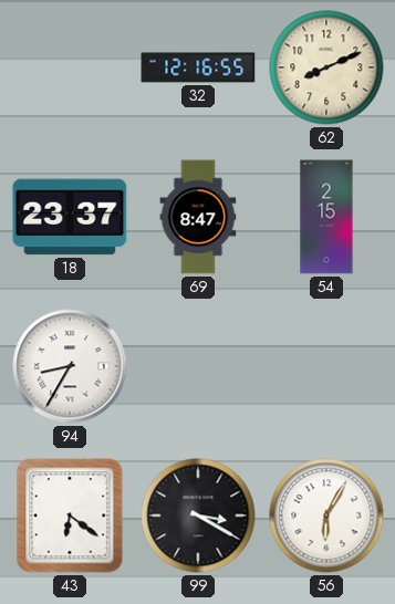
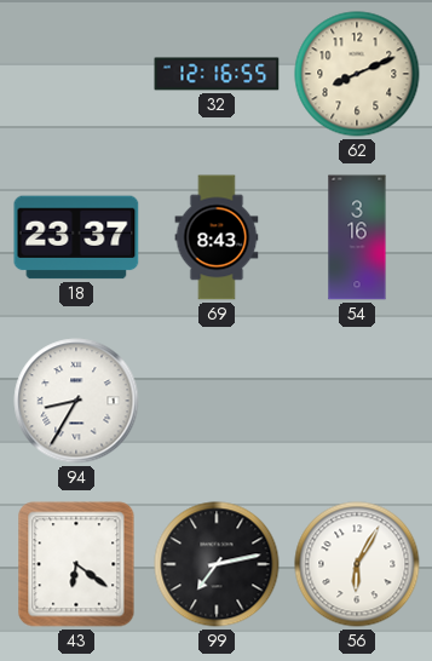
69: 8:47 -> 8:43
54: 2:15 -> 3:16
99: 3:20 -> 7:13
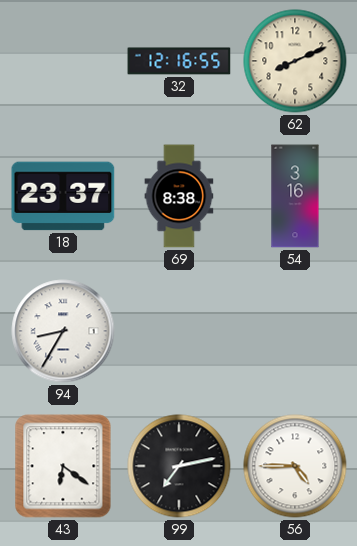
69: 8:43 -> 8:38
56: 6:05 -> 4:45
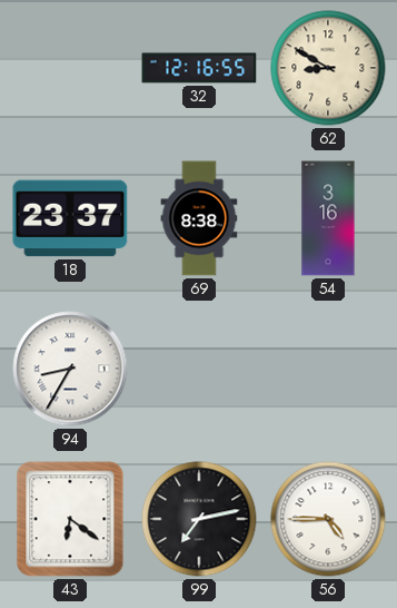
62: 8:11 -> 8:50
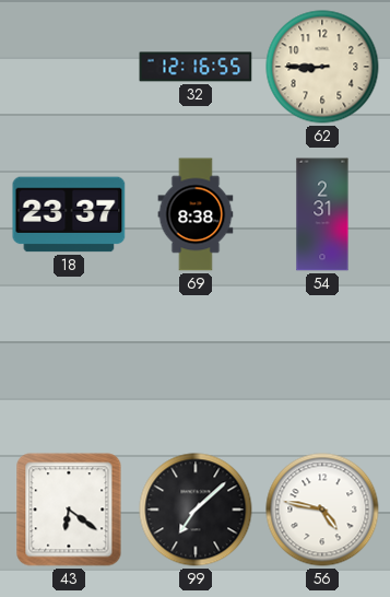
62: 8:50 -> 8:45
54: 3:16 -> 2:31
94: 8:35 -> none
99: 7:13 -> 7:08
56: 4:45 -> 4:47
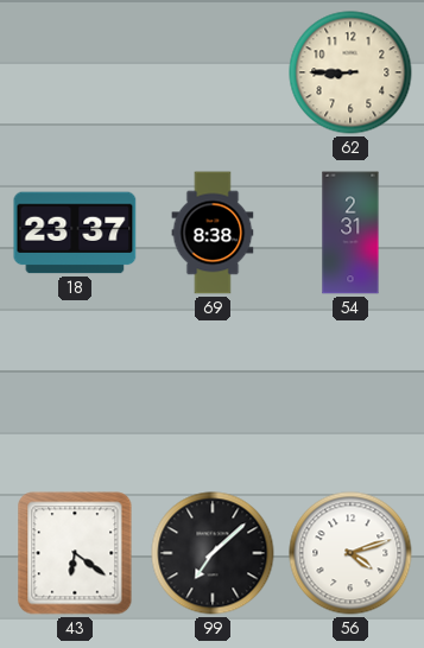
32: 12:16 -> none
56: 4:47 -> 4:12
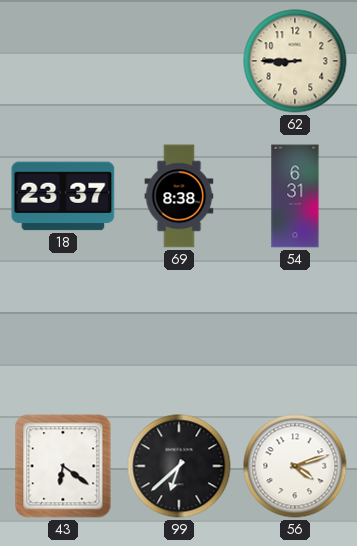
54: 2:31 -> 6:31
99: 7:08 -> 6:38
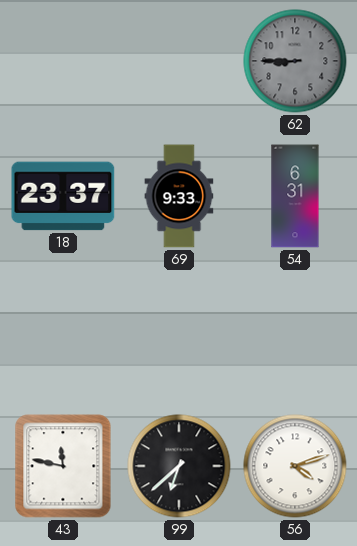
62 dial: cream -> grey
69: 8:38 -> 9:33
43: 6:21 -> 11:47
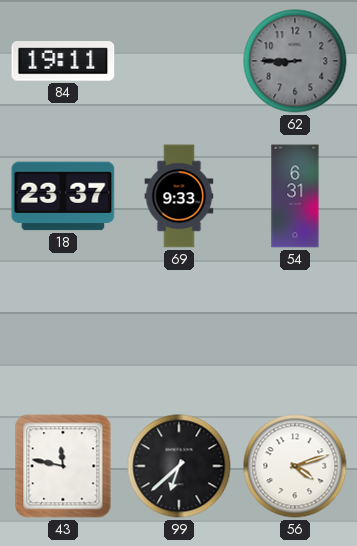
84: none -> 19:11
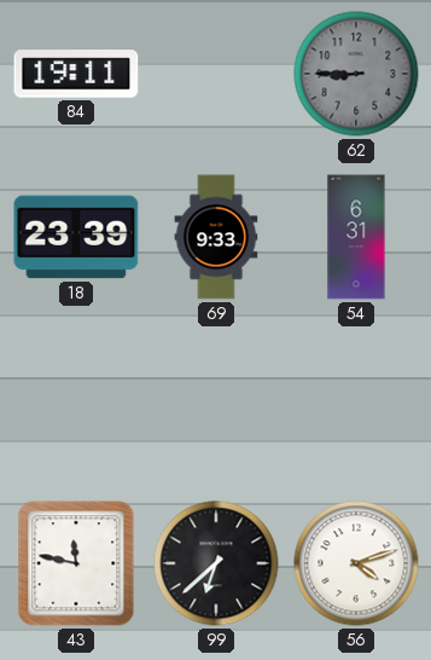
18: 23:37 -> 23:39
